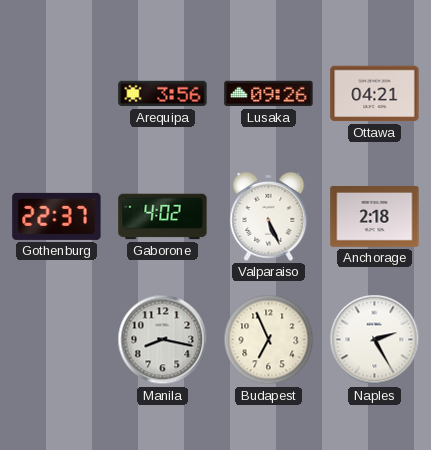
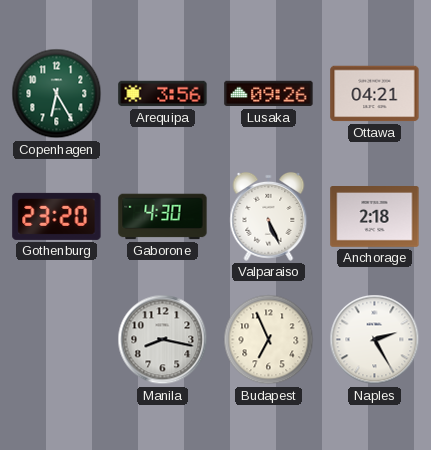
Copenhagen: none -> 6:25
Gothenburg: 22:37 -> 23:20
Gaborone: 4:02 -> 4:30
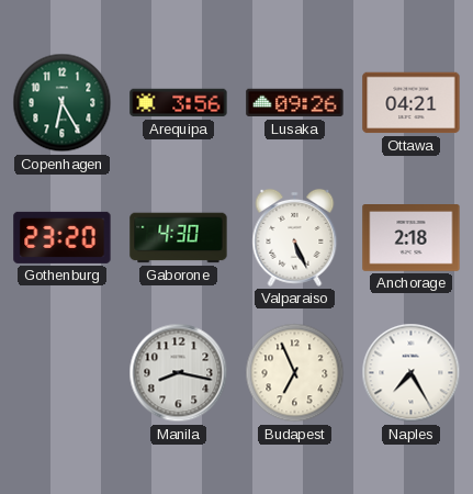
Naples: 2:25 -> 7:25
